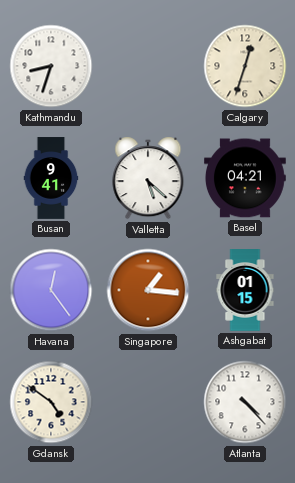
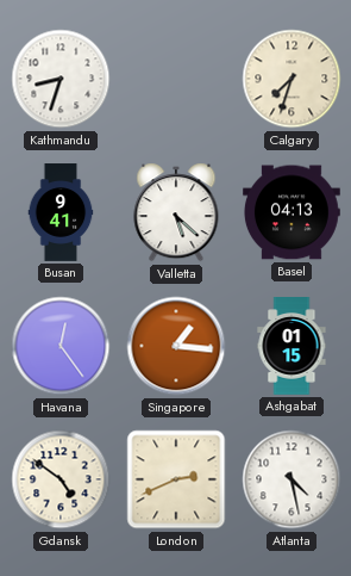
Calgary: 12:33 -> 7:33
Basel: 04:21 -> 04:13
London: none -> 2:41
Atlanta: 4:23 -> 4:28
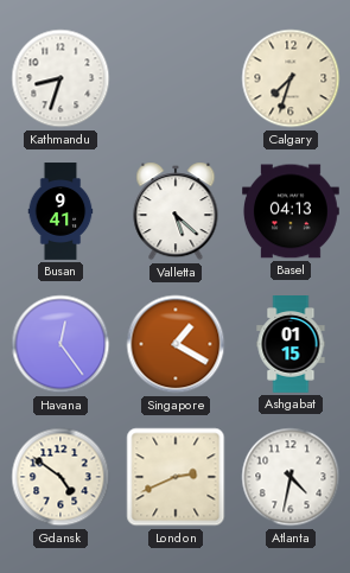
Singapore: 1:16 -> 1:20
Atlanta: 4:28 -> 4:32
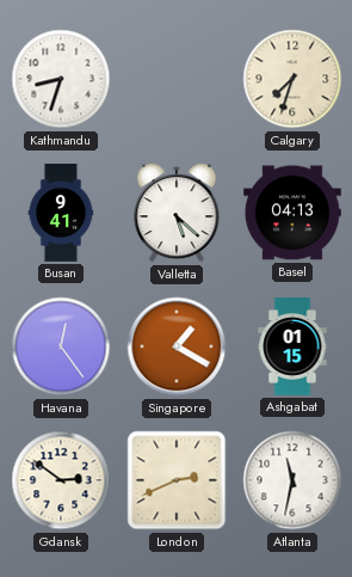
Gdansk: 4:51 -> 2:51
Atlanta: 4:32 -> 11:32
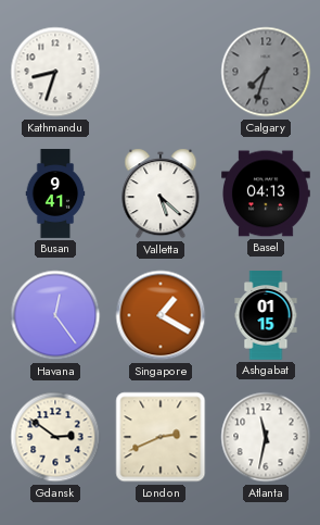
Calgary dial: cream -> grey
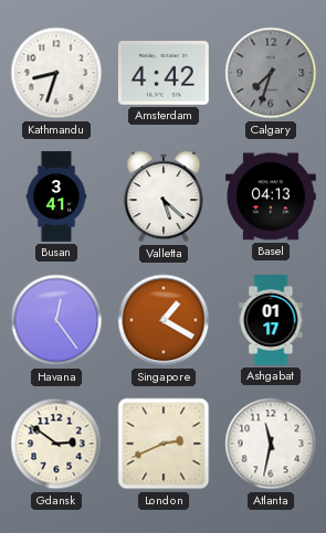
Amsterdam: none -> 4:42
Busan: 9:41 -> 3:41
Ashgabat: 01:15 -> 01:17
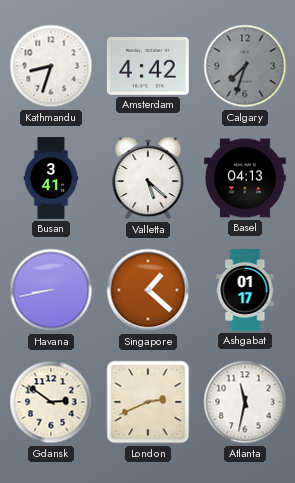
Havana: 12:24 -> 8:43
Singapore: 1:20 -> 1:22
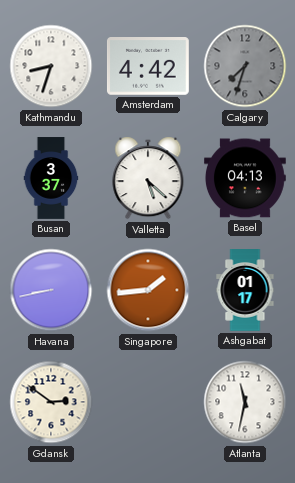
Busan: 3:41 -> 3:37
Singapore: 1:22 -> 1:44
London: 2:41 -> none
